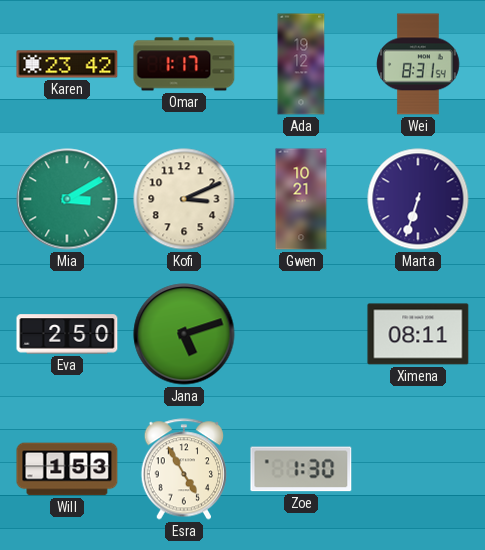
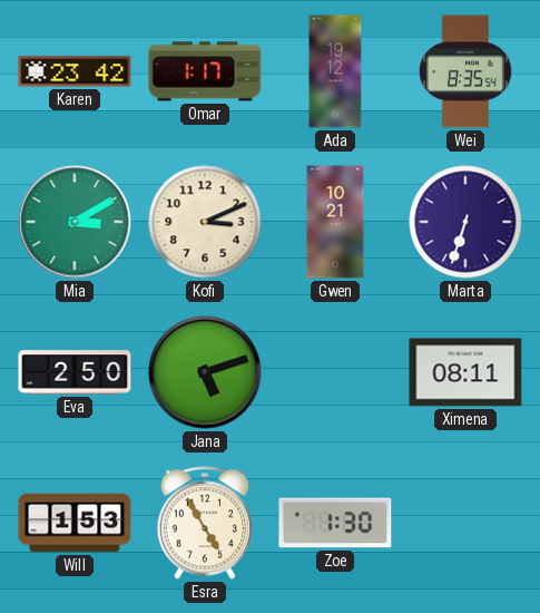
Wei: 8:31 -> 8:35
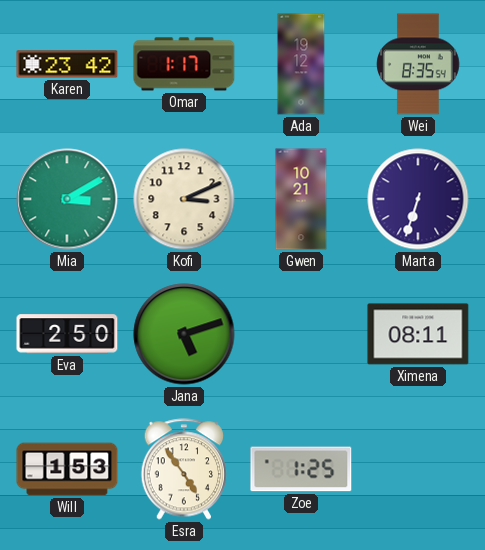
Esra: 4:55 -> 4:54
Zoe: 1:30 -> 1:25
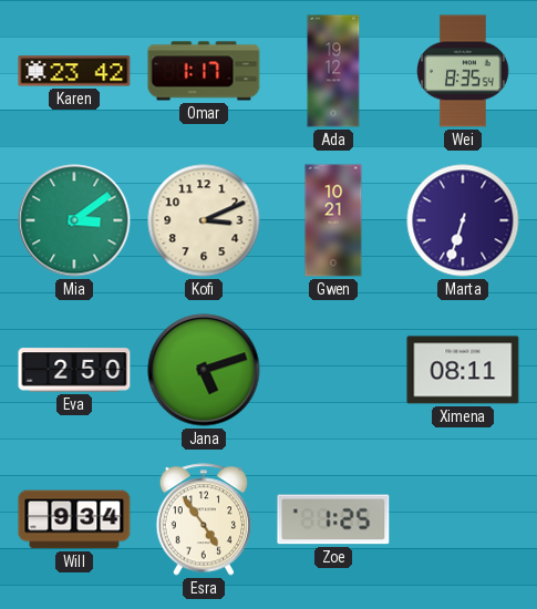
Mia: 3:10 -> 3:09
Will: 1:53 -> 9:34
